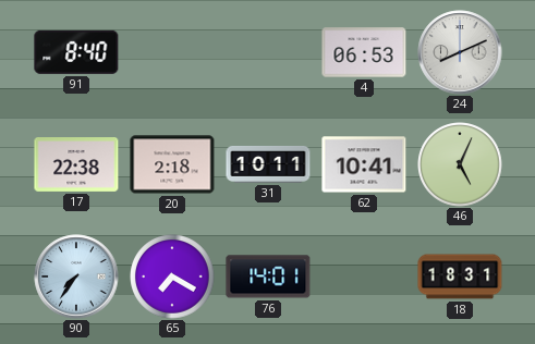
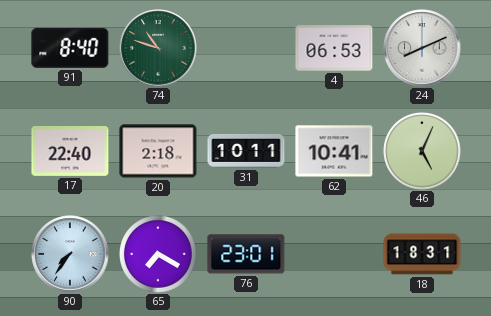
74: none -> 10:48
17: 22:38 -> 22:40
76: 14:01 -> 23:01
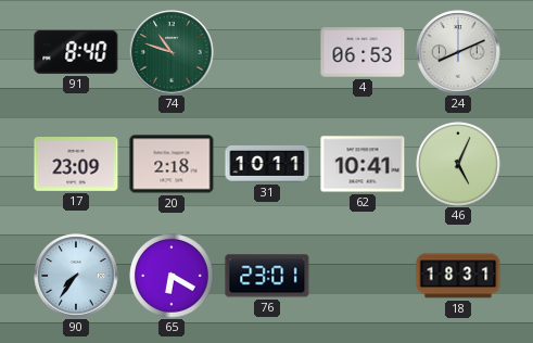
17: 22:40 -> 23:09
65: 7:20 -> 6:20
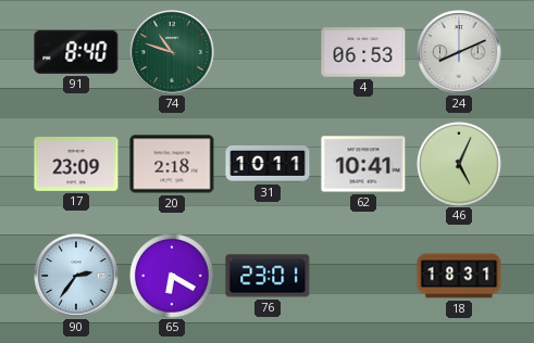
90: 7:36 -> 2:36
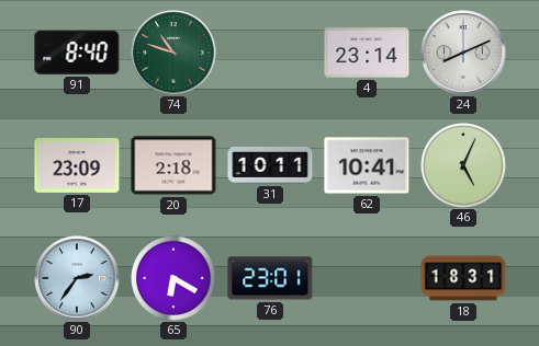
4: 06:53 -> 23:14
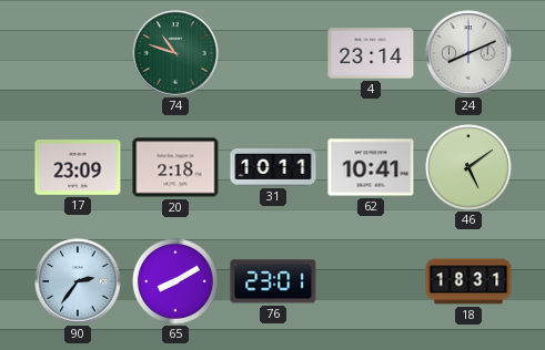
91: 8:40 -> none
46: 5:04 -> 5:09
65: 6:20 -> 8:10
